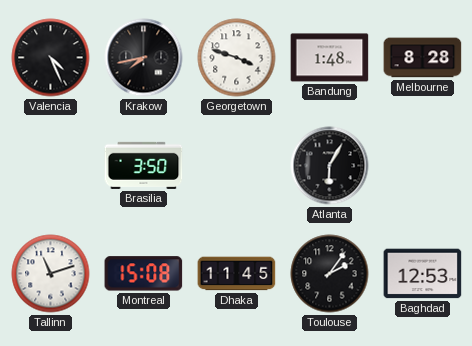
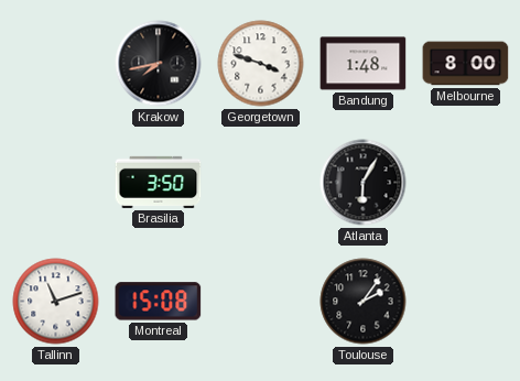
Valencia: 4:26 -> none
Melbourne: 8:28 -> 8:00
Dhaka: 11:45 -> none
Baghdad: 12:53 -> none
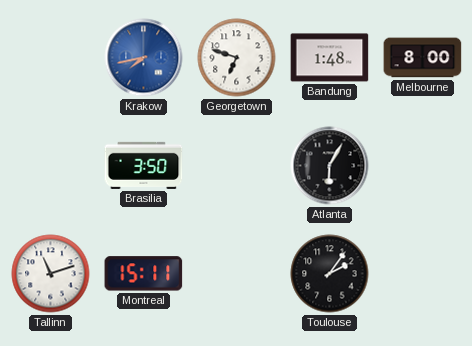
Krakow dial: black -> blue
Georgetown: 3:48 -> 6:48
Montreal: 15:08 -> 15:11
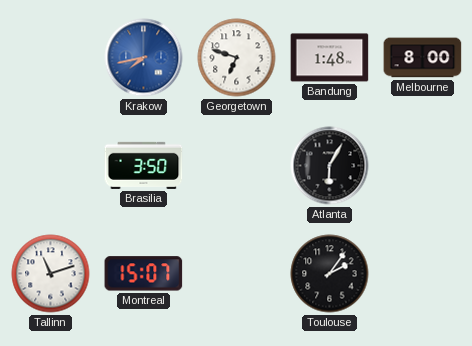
Montreal: 15:11 -> 15:07
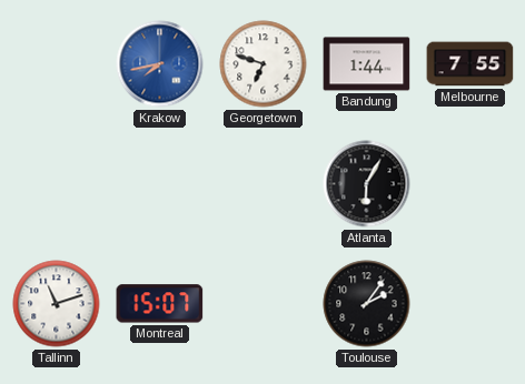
Bandung: 1:48 -> 1:44
Melbourne: 8:00 -> 7:55
Brasilia: 3:50 -> none
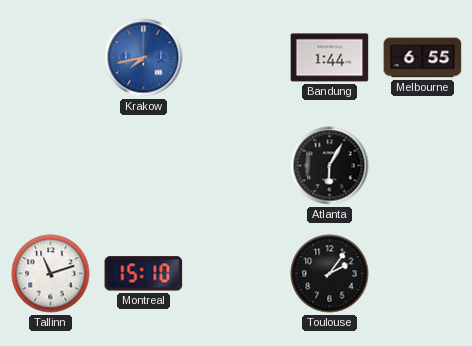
Georgetown: 6:48 -> none
Melbourne: 7:55 -> 6:55
Montreal: 15:07 -> 15:10
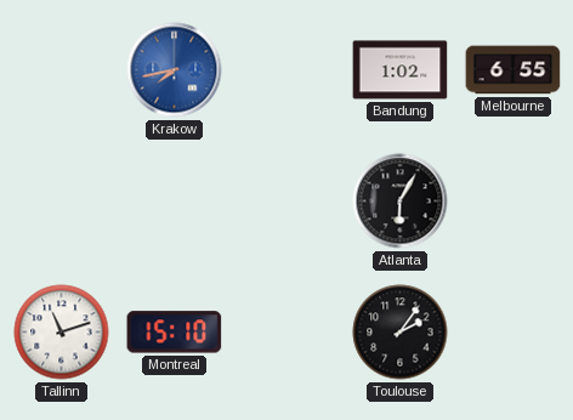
Bandung: 1:44 -> 1:02
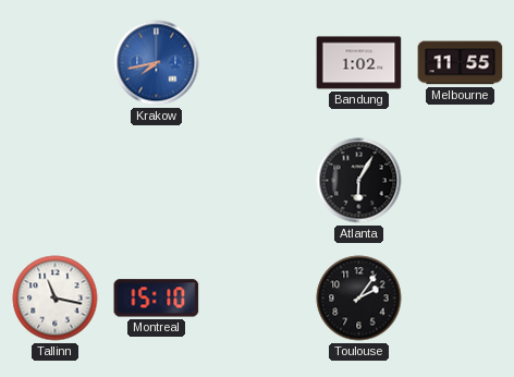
Melbourne: 6:55 -> 11:55
Tallinn: 11:12 -> 11:17
